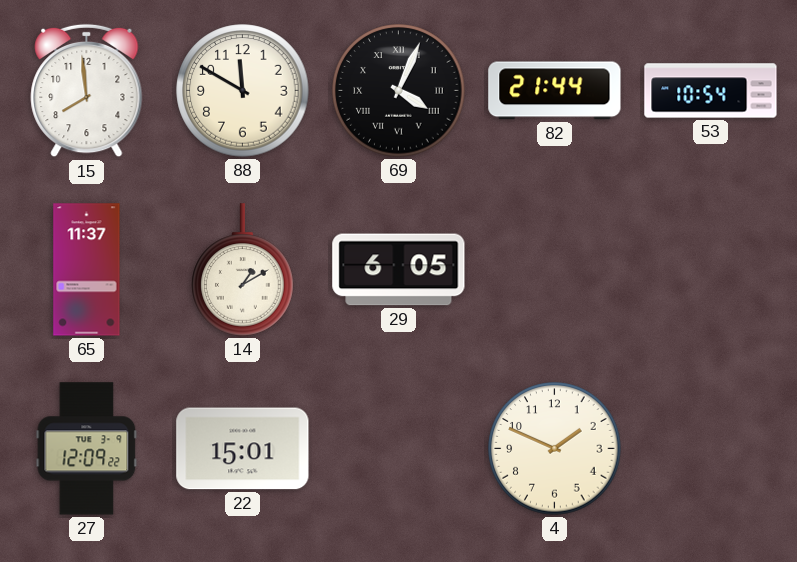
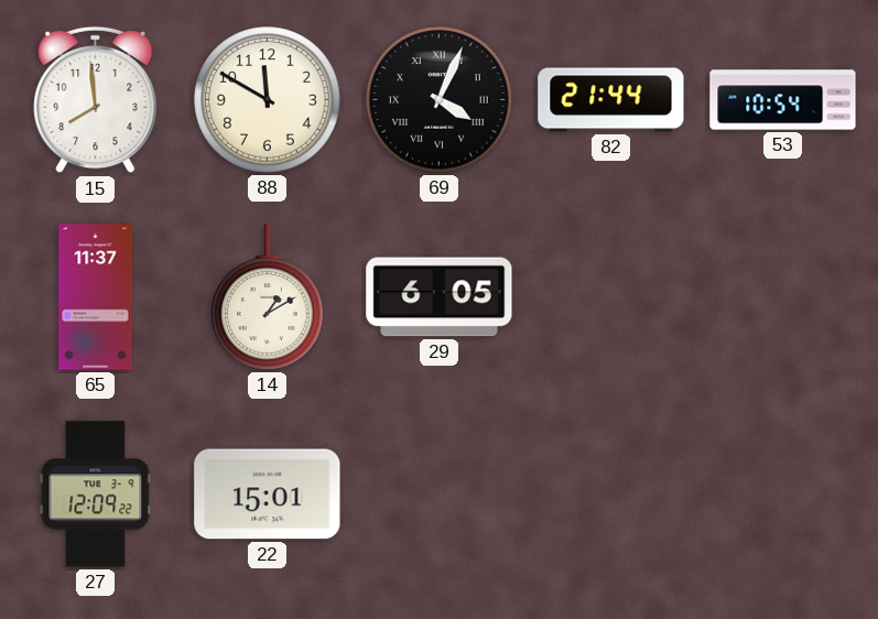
4: 1:49 -> none
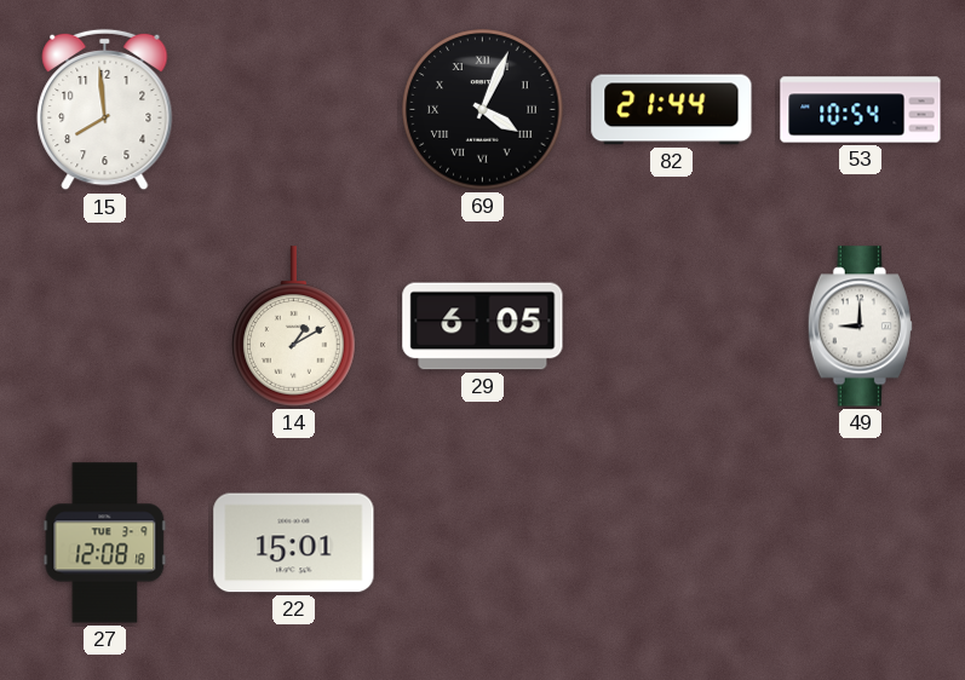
88: 11:50 -> none
65: 11:37 -> none
49: none -> 9:00
27: 12:09 -> 12:08
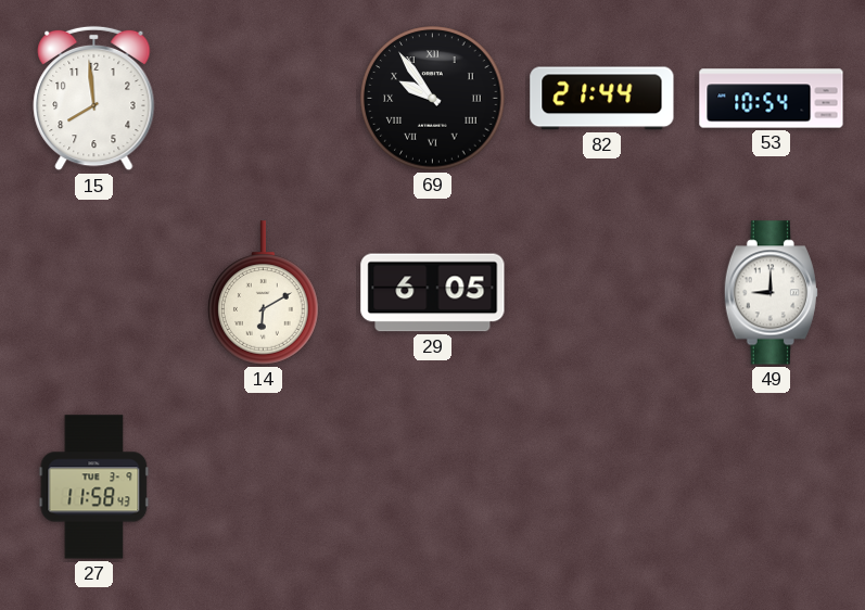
69: 4:04 -> 9:54
14: 1:10 -> 6:10
27: 12:08 -> 11:58
22: 15:01 -> none
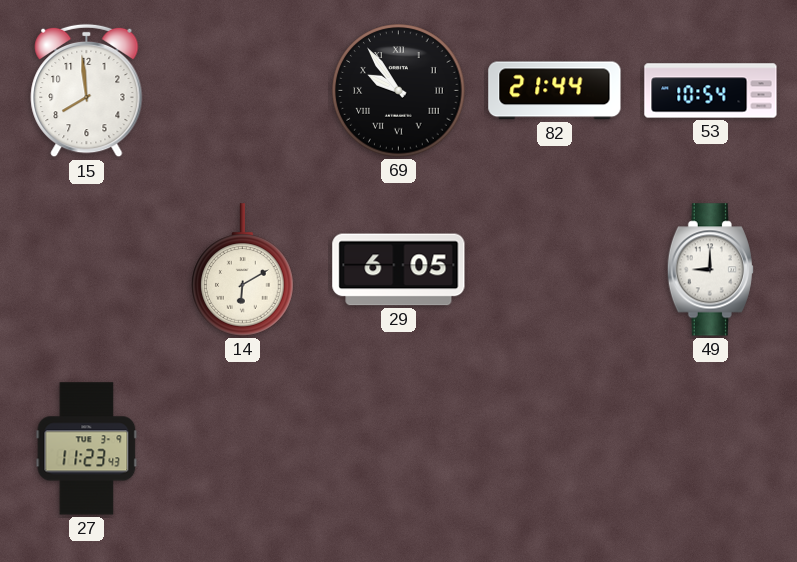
27: 11:58 -> 11:23
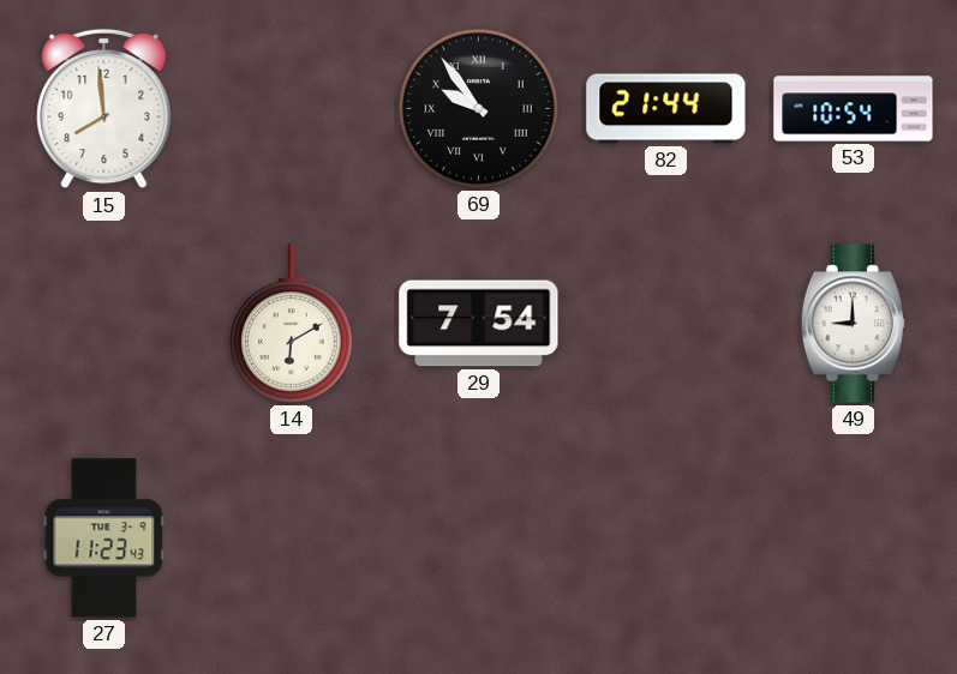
29: 6:05 -> 7:54
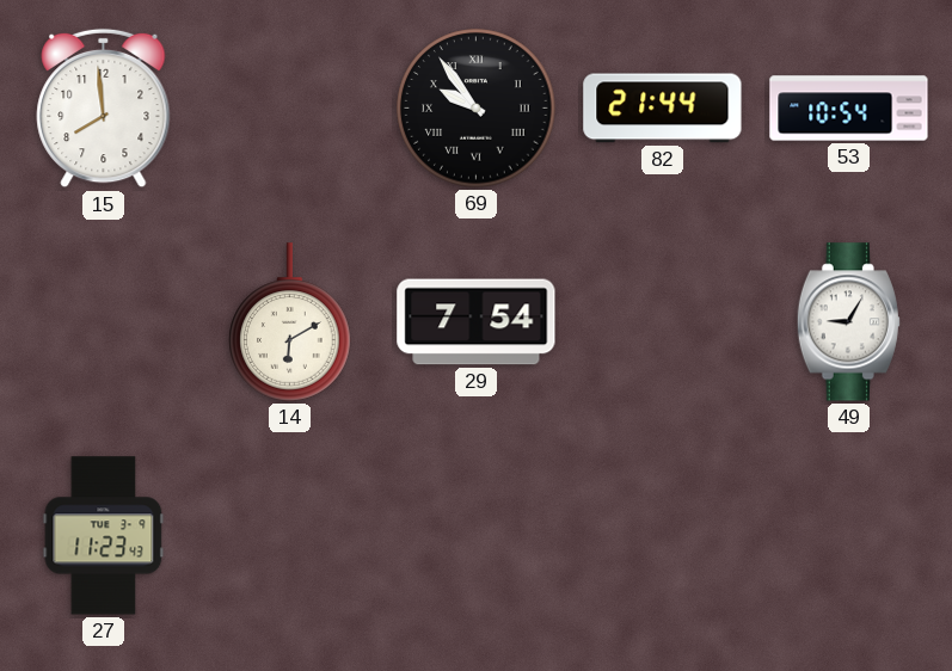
49: 9:00 -> 9:05
